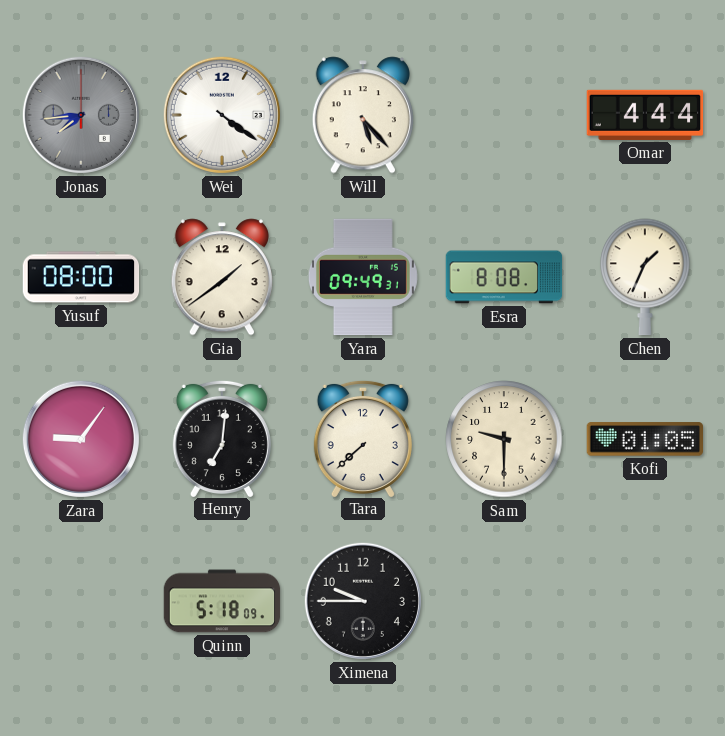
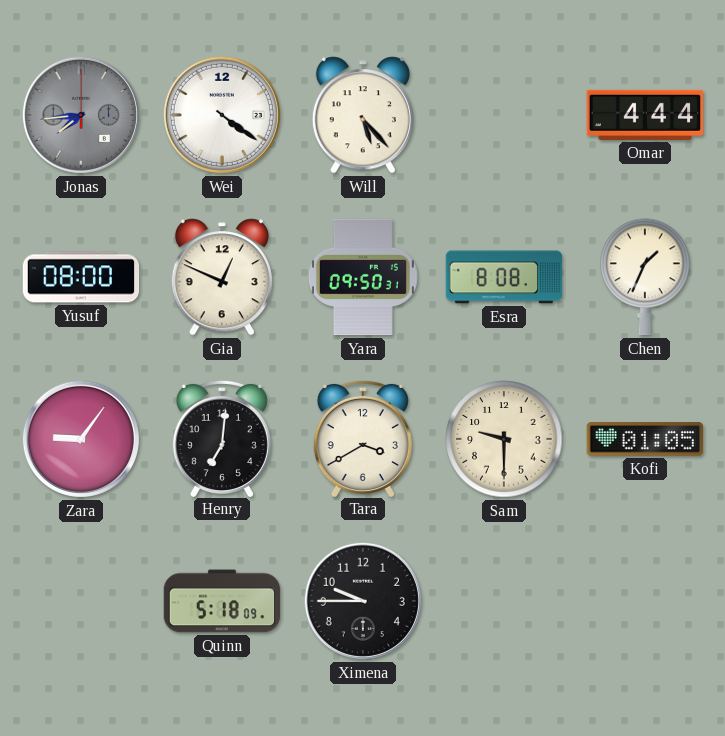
Gia: 1:39 -> 12:49
Yara: 09:49 -> 09:50
Tara: 7:38 -> 3:40
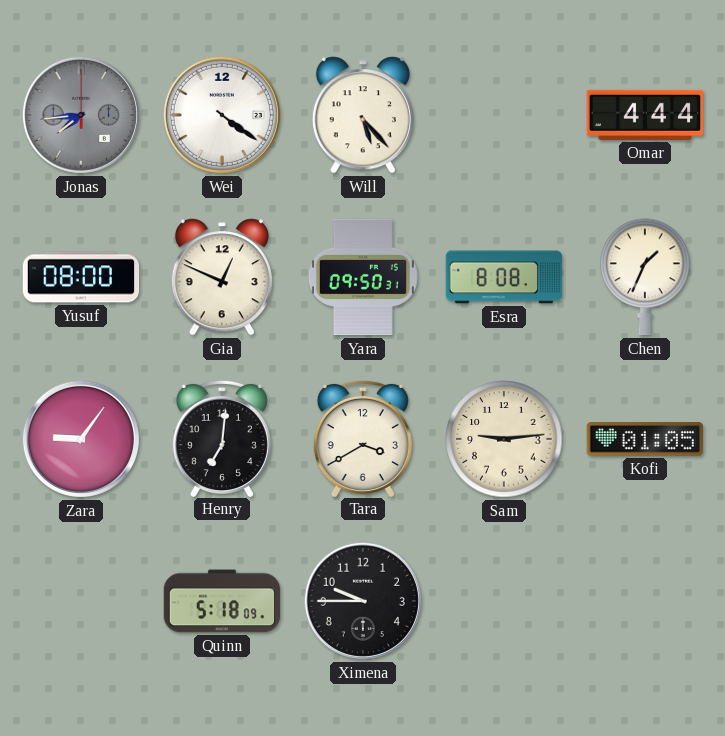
Sam: 9:30 -> 9:14
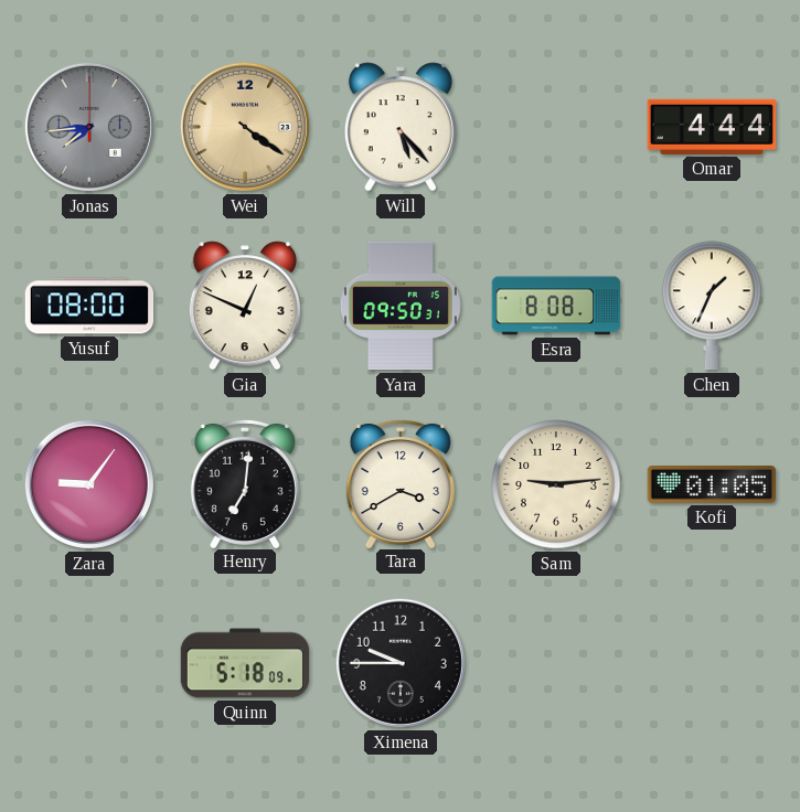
Wei dial: white -> champagne
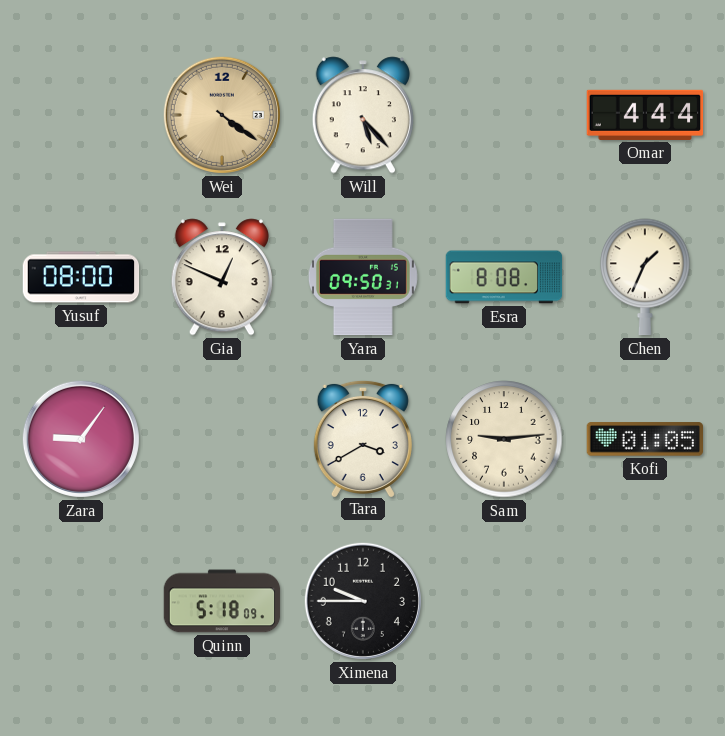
Jonas: 7:44 -> none
Henry: 7:01 -> none
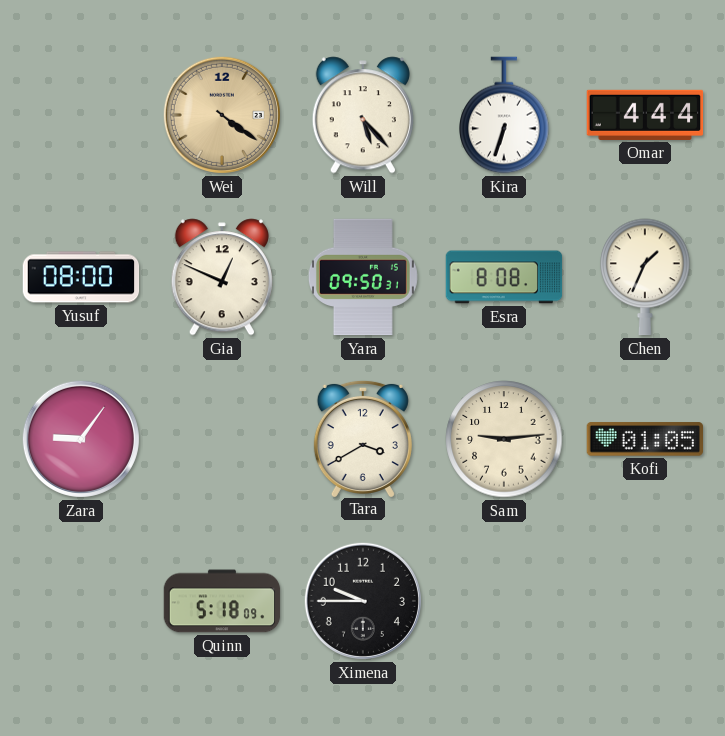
Kira: none -> 6:33
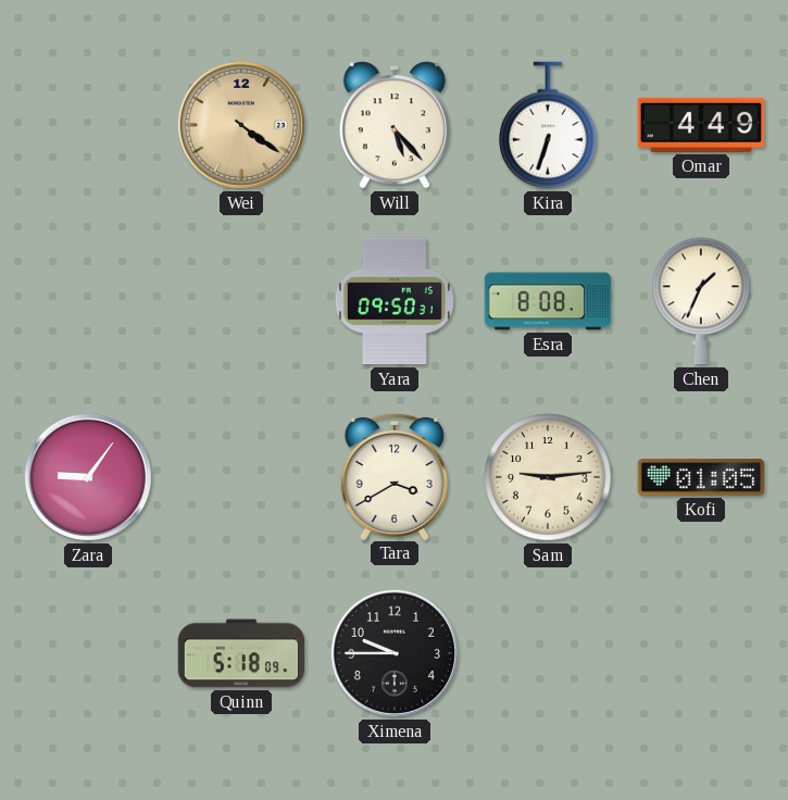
Omar: 4:44 -> 4:49
Yusuf: 08:00 -> none
Gia: 12:49 -> none
